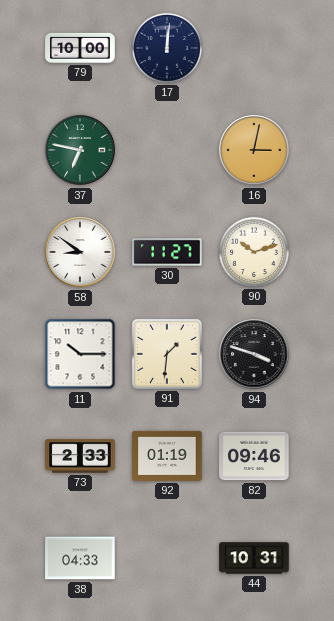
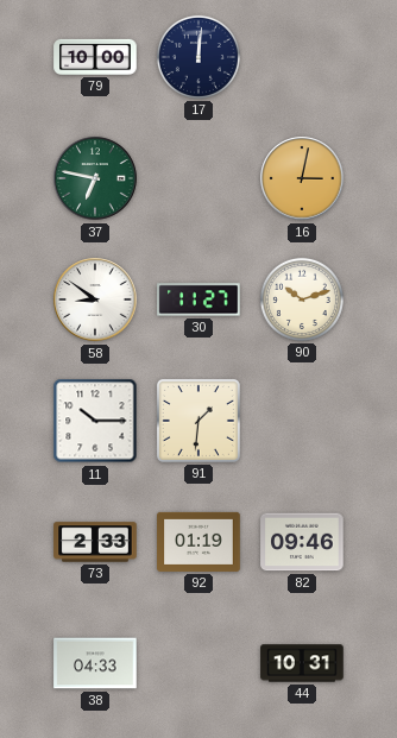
94: 3:48 -> none
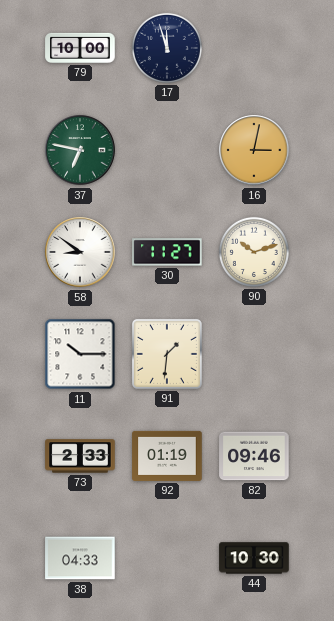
17: 12:01 -> 11:57
44: 10:31 -> 10:30
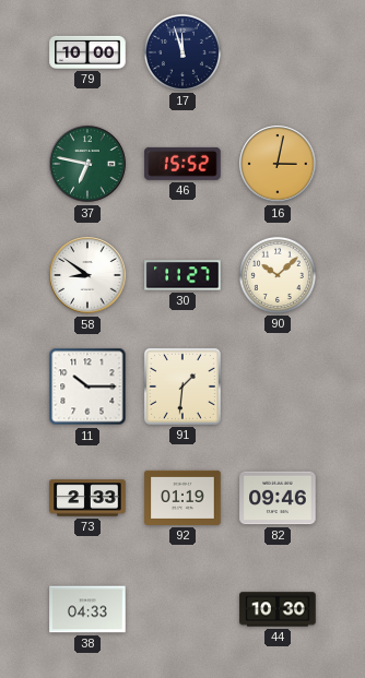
46: none -> 15:52
90: 10:12 -> 10:08
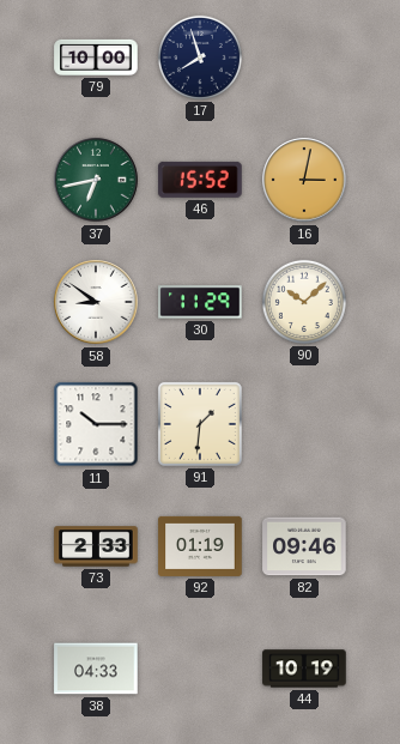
17: 11:57 -> 7:57
37: 6:47 -> 6:43
30: 11:27 -> 11:29
44: 10:30 -> 10:19
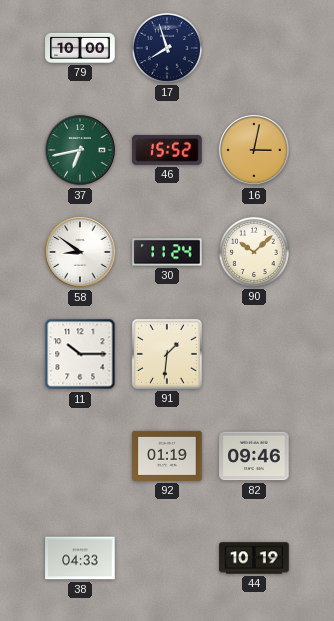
30: 11:29 -> 11:24
73: 2:33 -> none
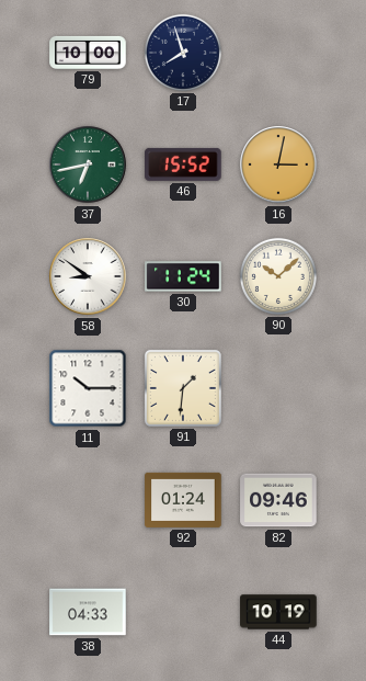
92: 01:19 -> 01:24
